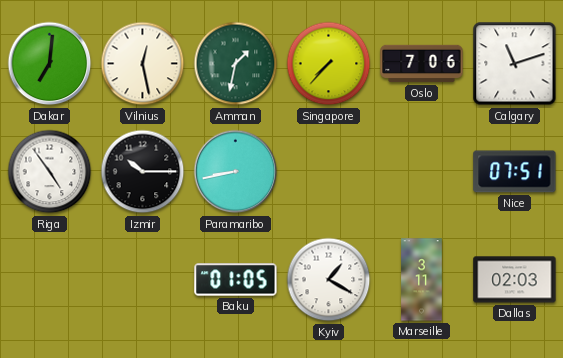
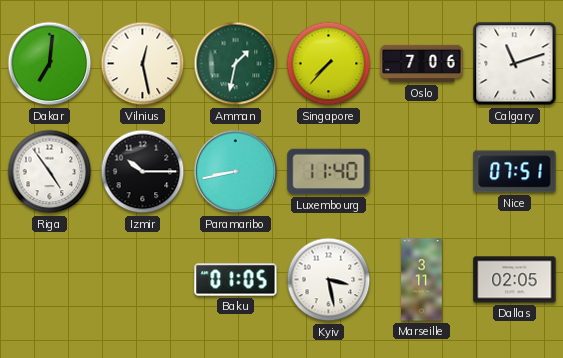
Luxembourg: none -> 11:40
Kyiv: 1:20 -> 3:28
Dallas: 02:03 -> 02:05
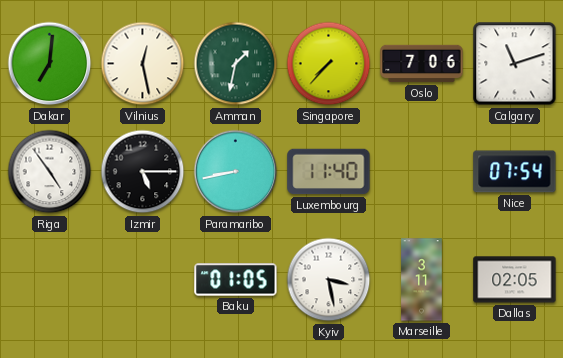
Izmir: 10:15 -> 5:15
Nice: 07:51 -> 07:54
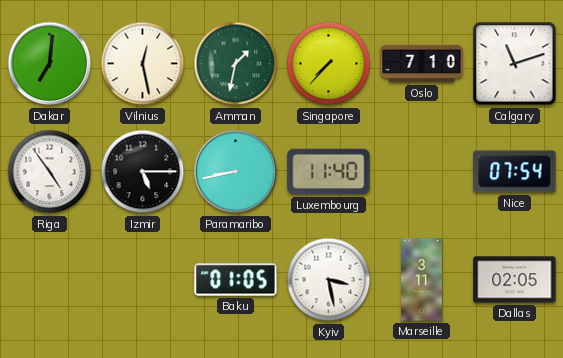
Oslo: 7:06 -> 7:10
